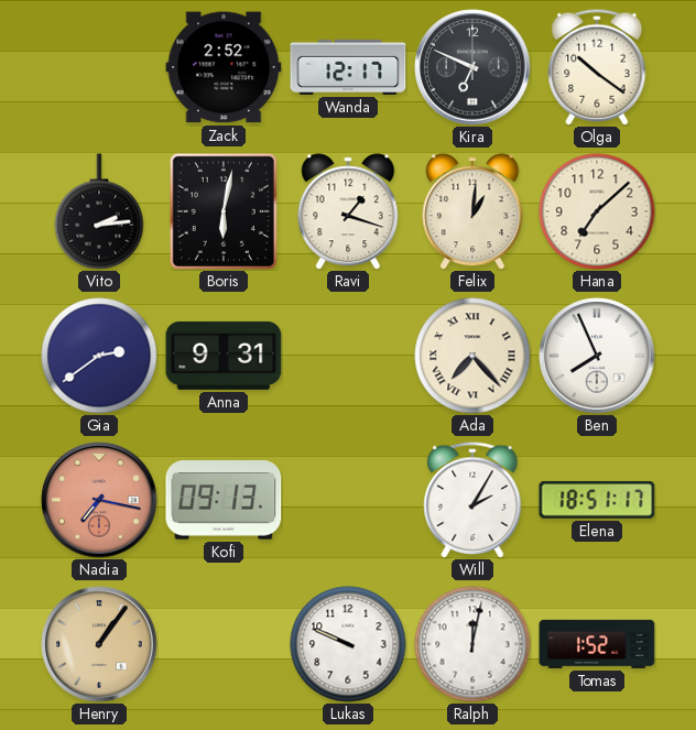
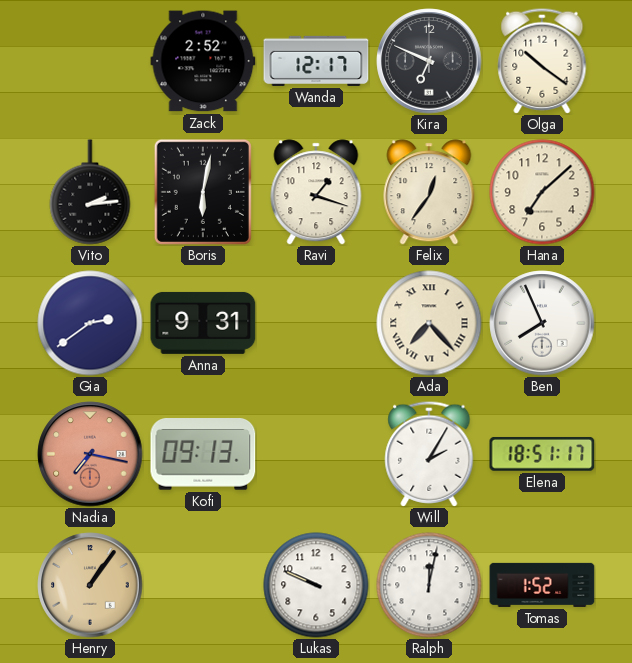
Felix: 1:01 -> 12:36
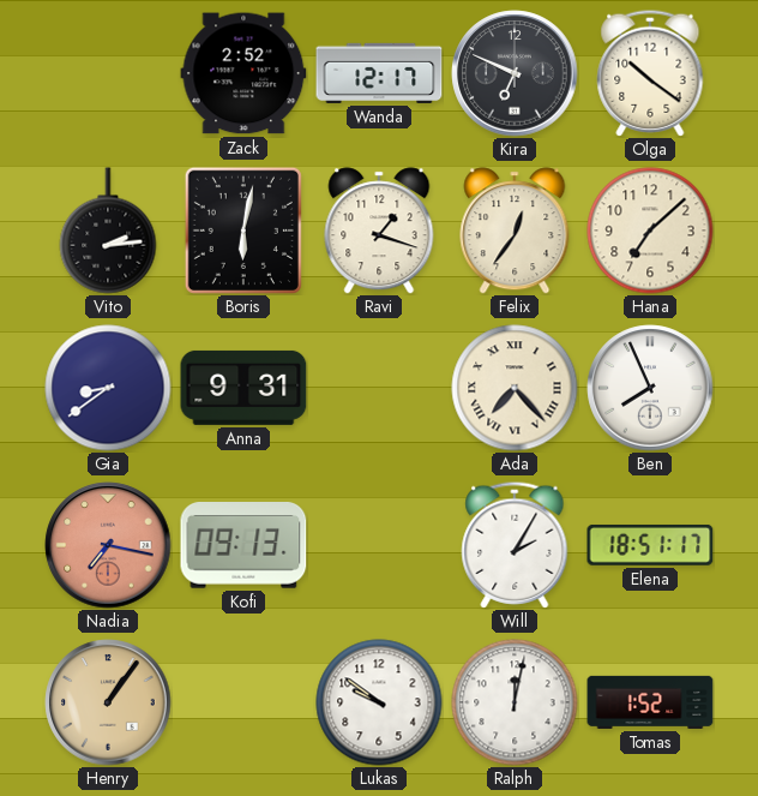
Gia: 2:39 -> 8:39
Lukas: 9:49 -> 9:51
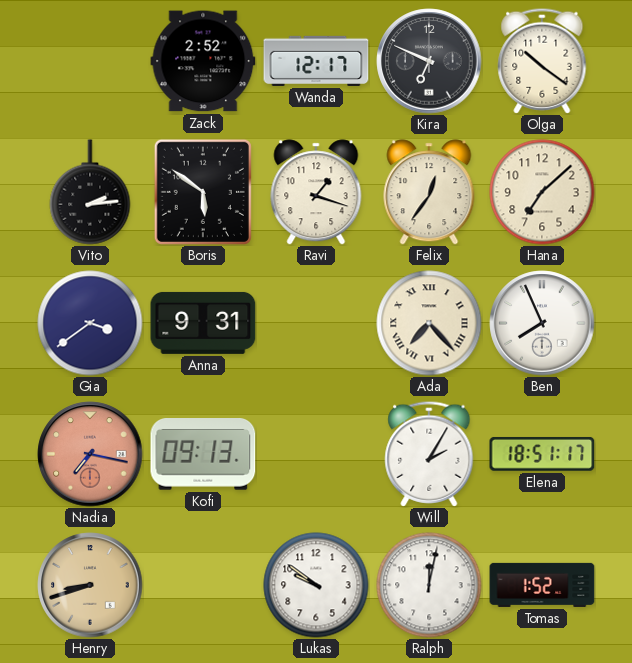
Boris: 6:02 -> 5:51
Gia: 8:39 -> 3:39
Henry: 1:06 -> 8:42
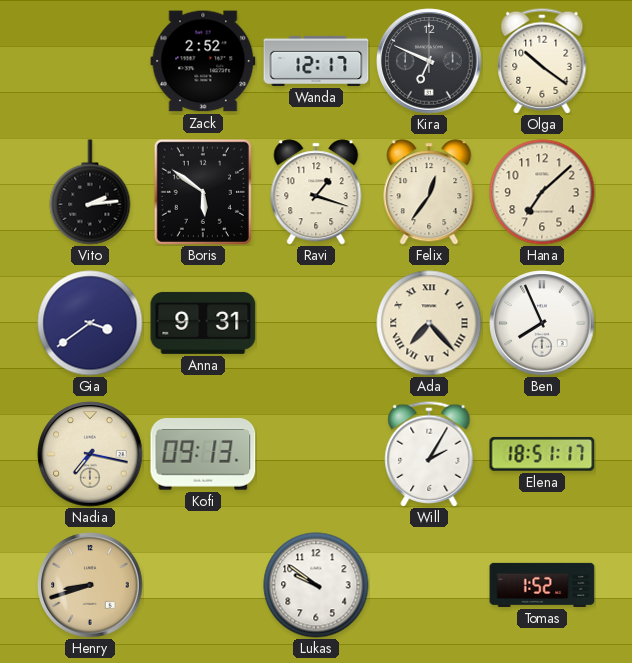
Nadia dial: salmon -> cream
Ralph: 12:02 -> none
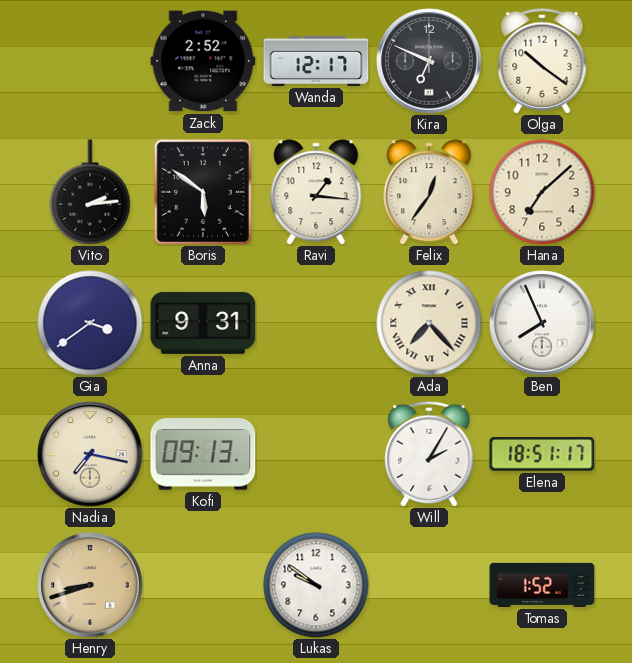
Ravi: 1:18 -> 1:16
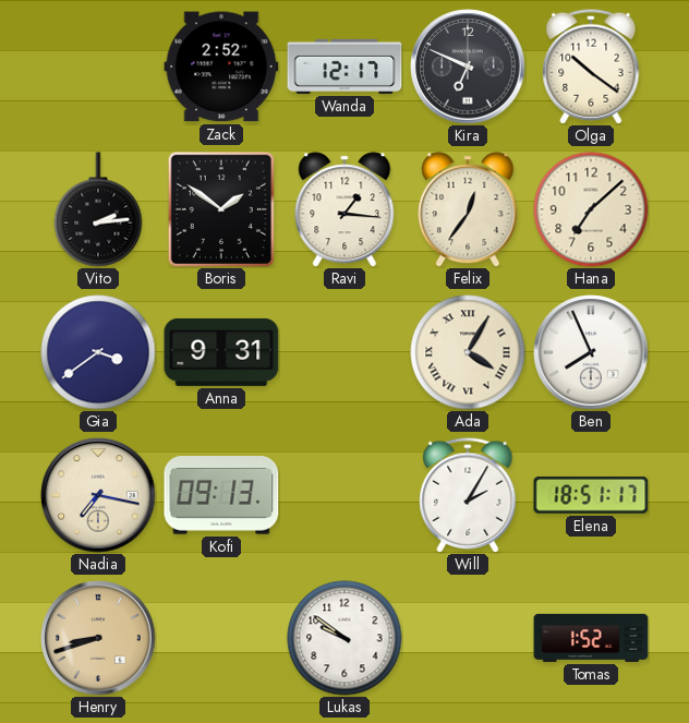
Boris: 5:51 -> 1:51
Ada: 7:23 -> 4:05
